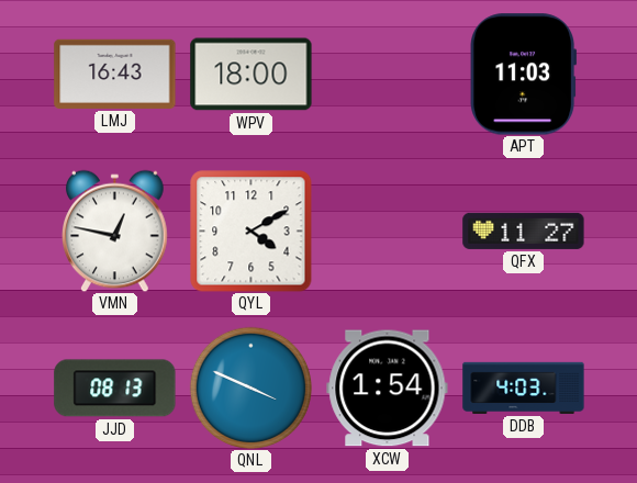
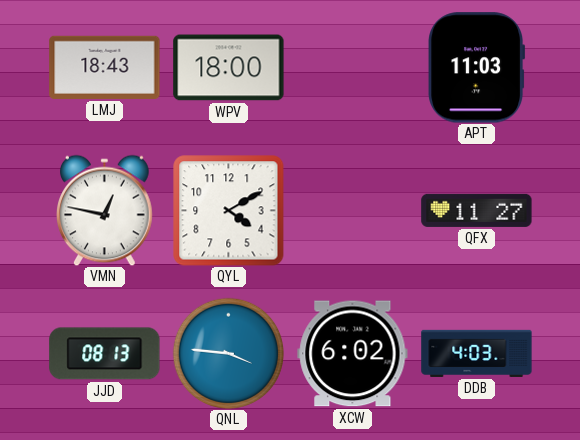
LMJ: 16:43 -> 18:43
QNL: 3:49 -> 3:46
XCW: 1:54 -> 6:02
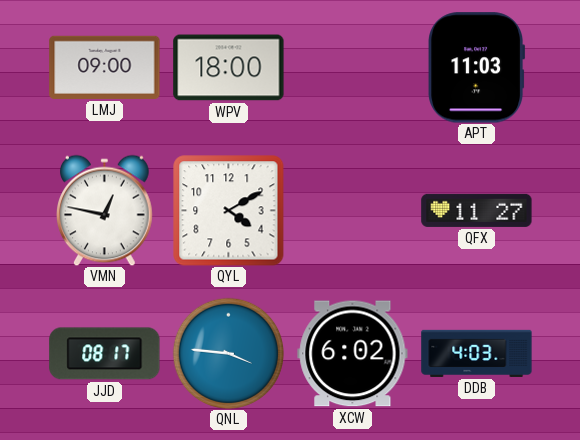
LMJ: 18:43 -> 09:00
JJD: 08:13 -> 08:17
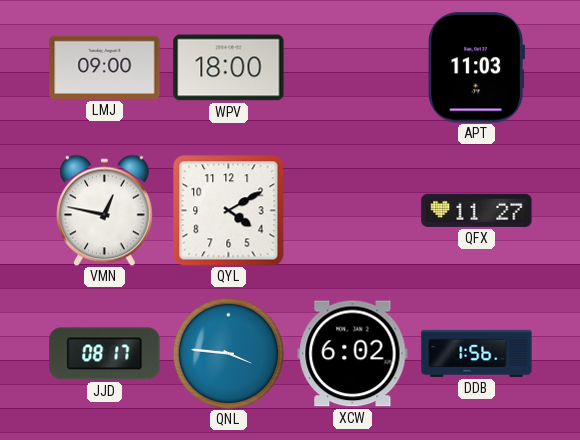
DDB: 4:03 -> 1:56
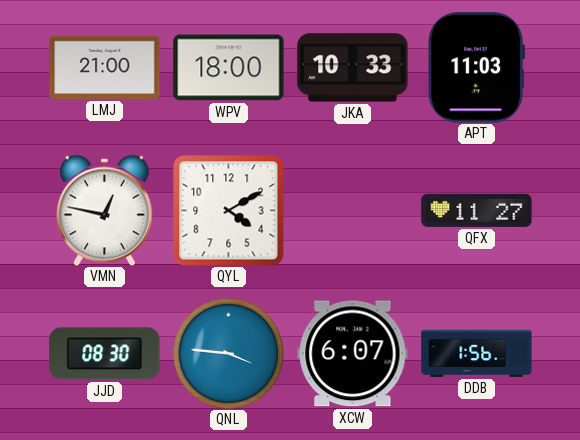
LMJ: 09:00 -> 21:00
JKA: none -> 10:33
JJD: 08:17 -> 08:30
XCW: 6:02 -> 6:07
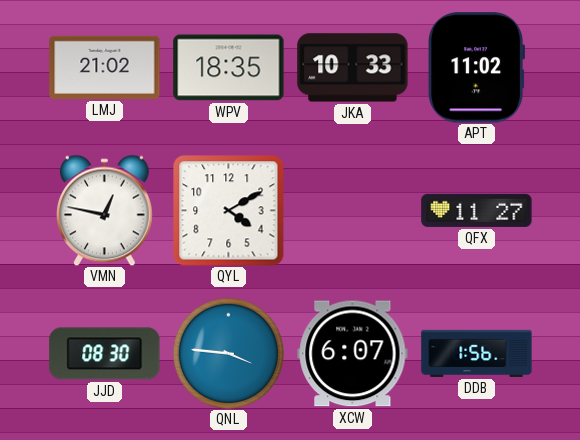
LMJ: 21:00 -> 21:02
WPV: 18:00 -> 18:35
APT: 11:03 -> 11:02
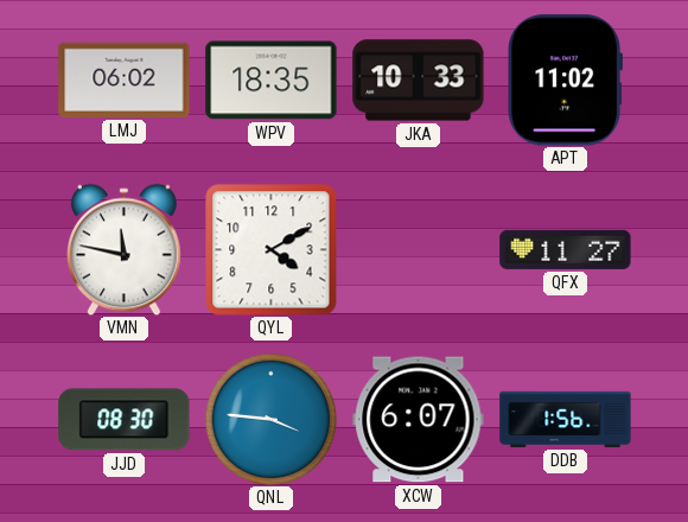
LMJ: 21:02 -> 06:02
VMN: 12:47 -> 11:47
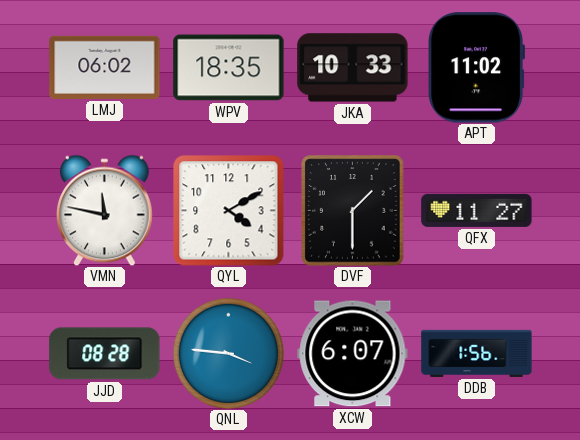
DVF: none -> 1:30
JJD: 08:30 -> 08:28
